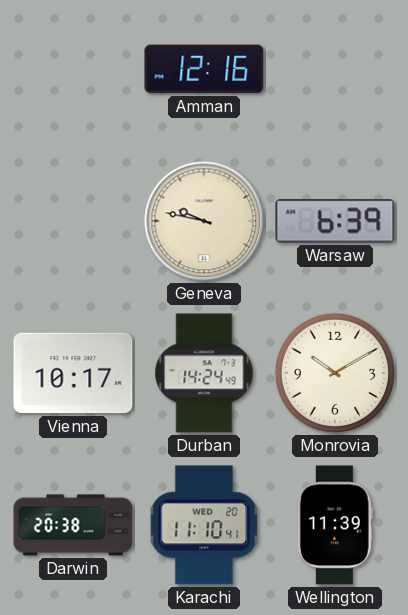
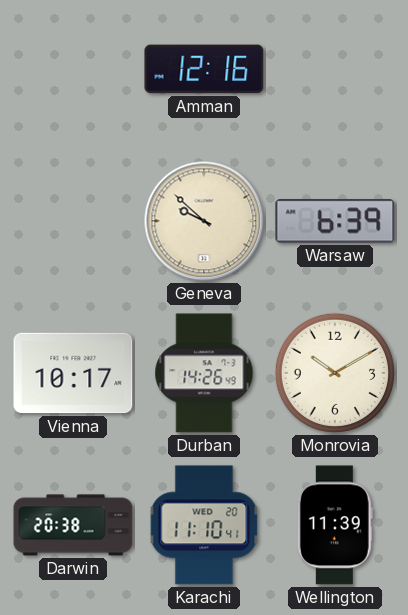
Geneva: 9:47 -> 9:52
Durban: 14:24 -> 14:26
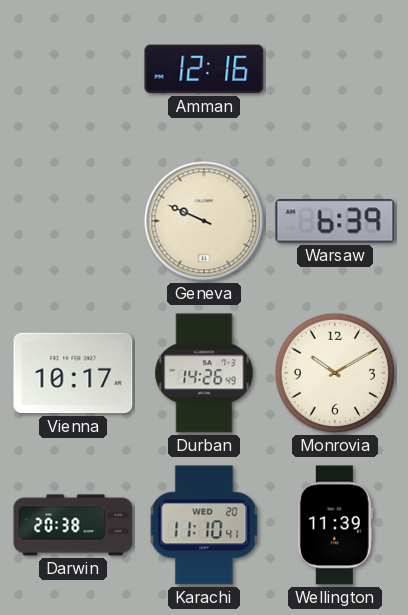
Geneva: 9:52 -> 9:49
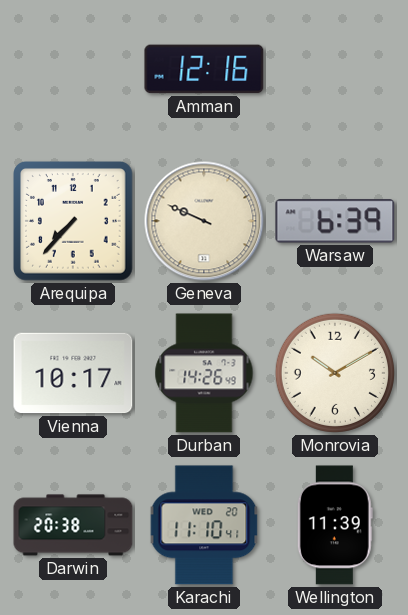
Arequipa: none -> 7:37
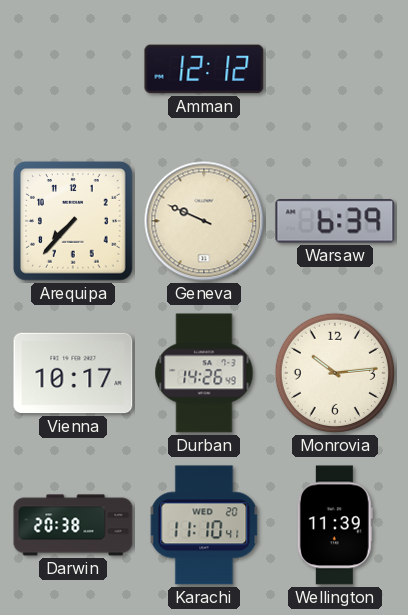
Amman: 12:16 -> 12:12
Monrovia: 10:10 -> 10:14
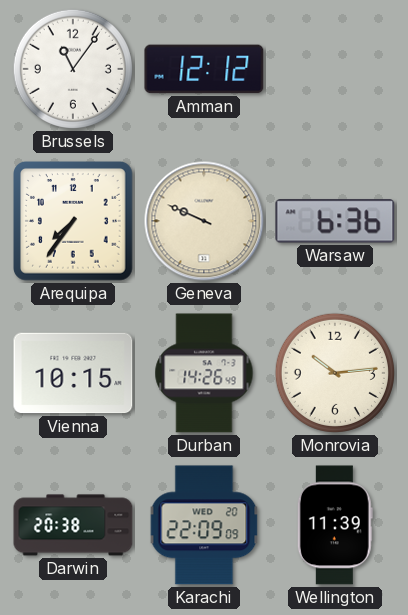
Brussels: none -> 11:06
Arequipa: 7:37 -> 7:36
Warsaw: 6:39 -> 6:36
Vienna: 10:17 -> 10:15
Karachi: 11:10 -> 22:09
